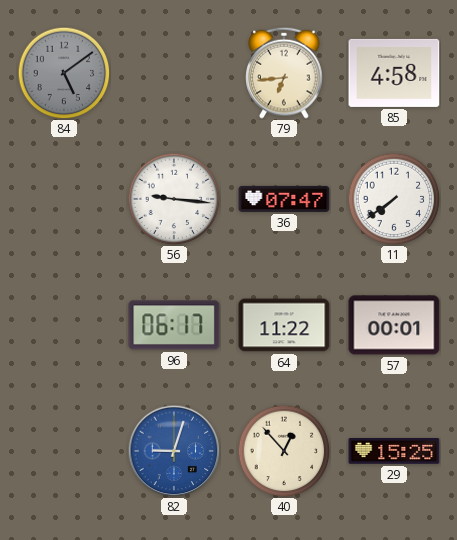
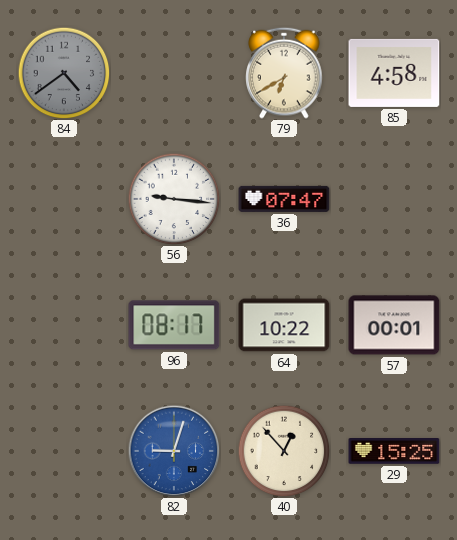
84: 5:09 -> 4:39
79: 6:44 -> 6:40
11: 7:39 -> none
96: 06:17 -> 08:17
64: 11:22 -> 10:22
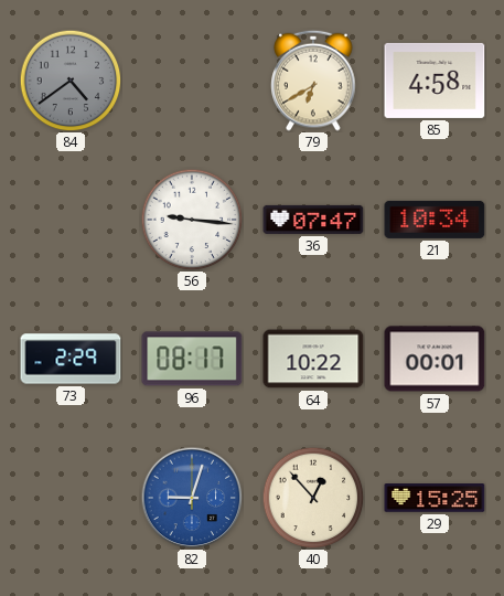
21: none -> 10:34
73: none -> 2:29
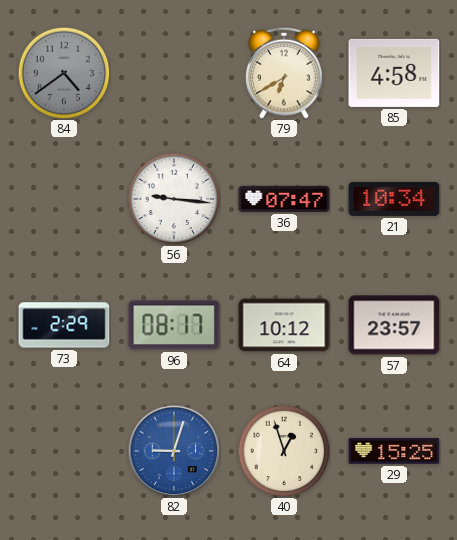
64: 10:22 -> 10:12
57: 00:01 -> 23:57
40: 12:53 -> 12:57
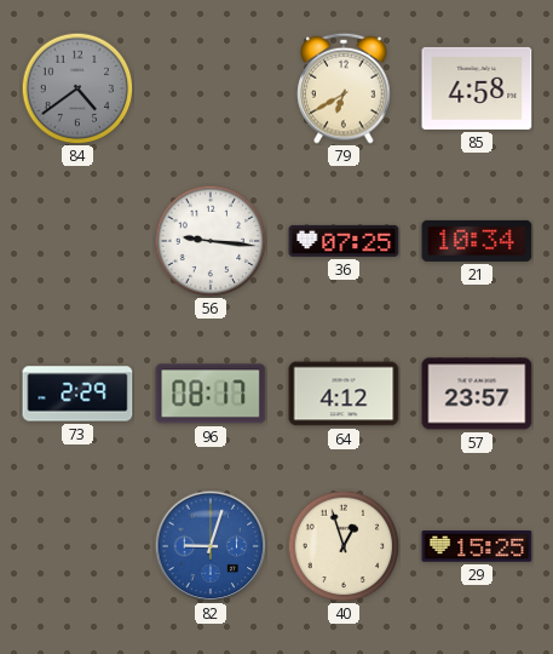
36: 07:47 -> 07:25
64: 10:12 -> 4:12
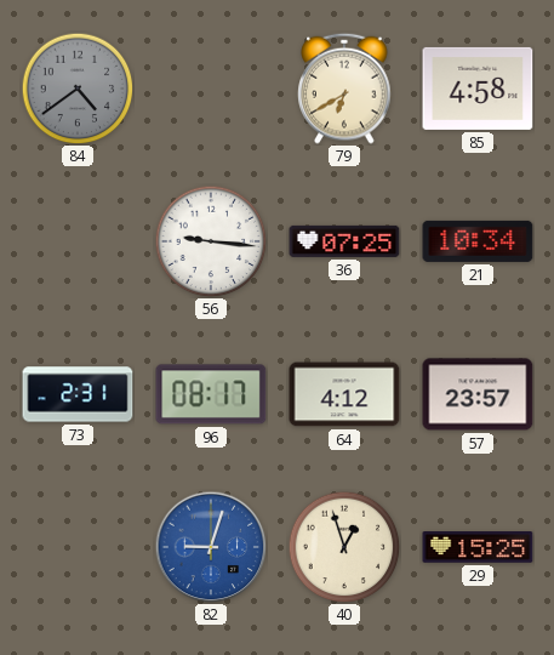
73: 2:29 -> 2:31
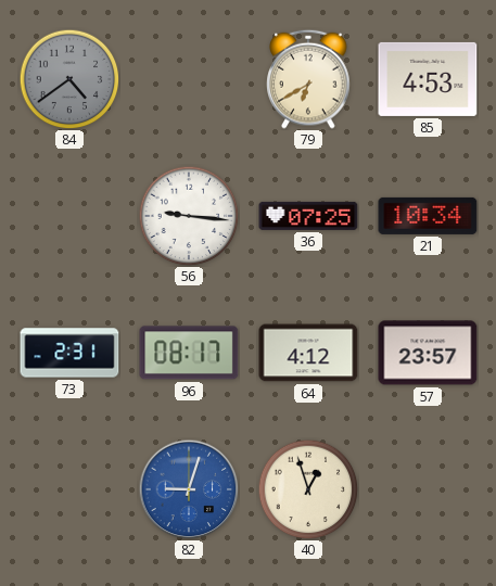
85: 4:58 -> 4:53
29: 15:25 -> none
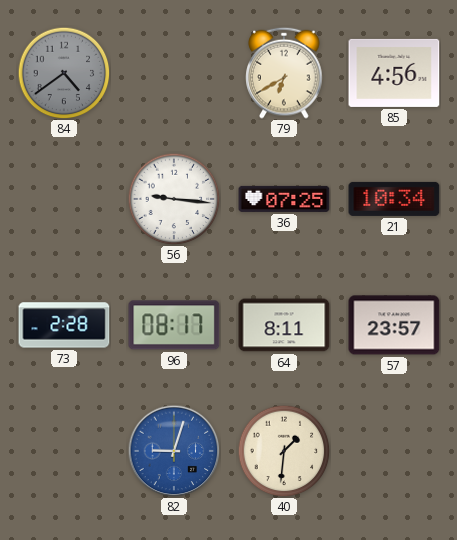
85: 4:53 -> 4:56
73: 2:31 -> 2:28
64: 4:12 -> 8:11
40: 12:57 -> 1:31
